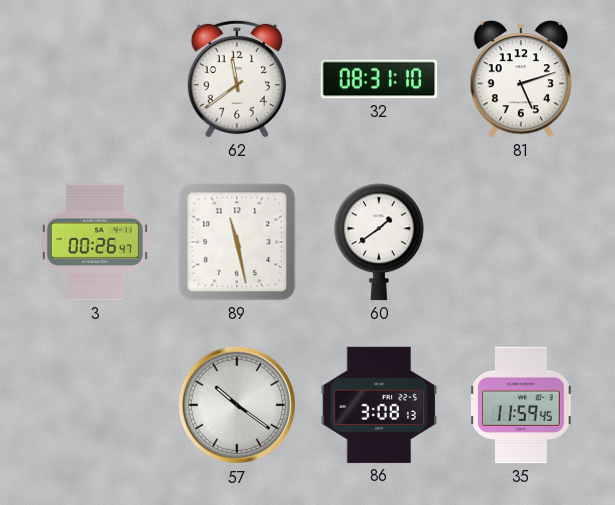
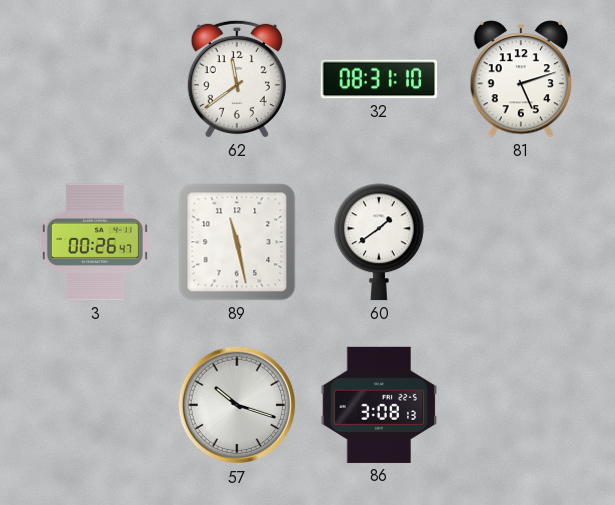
57: 10:21 -> 10:18
35: 11:59 -> none
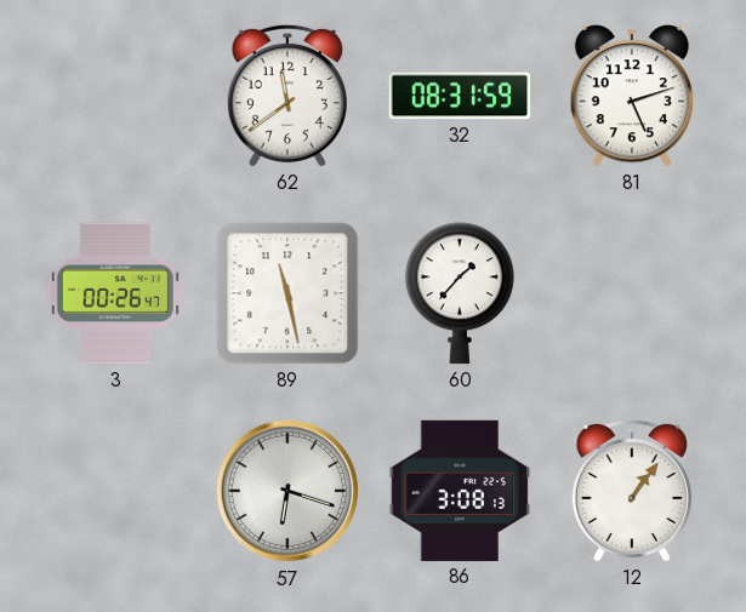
32: 08:31:10 -> 08:31:59
60: 1:39 -> 1:37
57: 10:18 -> 6:18
12: none -> 1:06
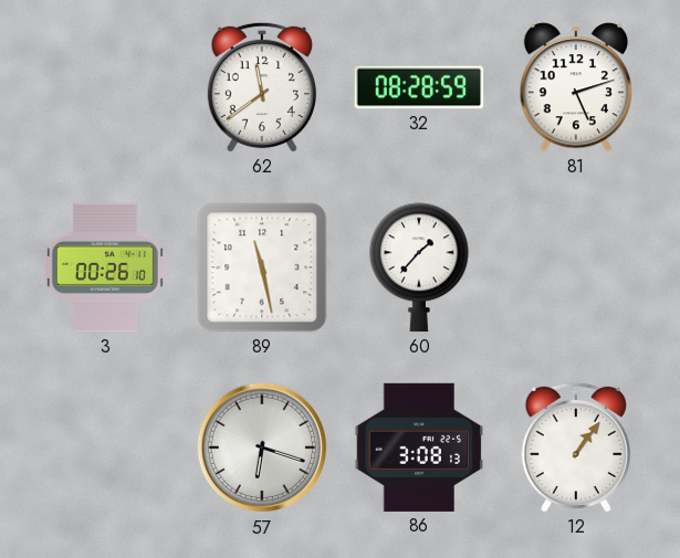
32: 08:31 -> 08:28
3: 00:26:47 -> 00:26:10
